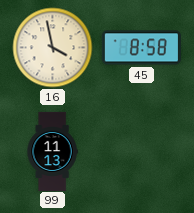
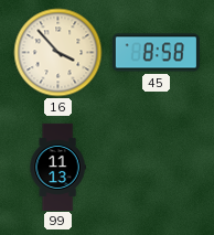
16: 3:58 -> 3:53
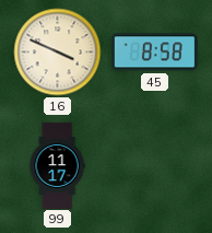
16: 3:53 -> 3:49
99: 11:13 -> 11:17
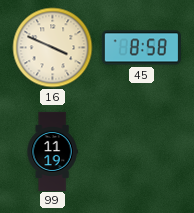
99: 11:17 -> 11:19
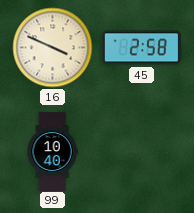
45: 8:58 -> 2:58
99: 11:19 -> 10:40
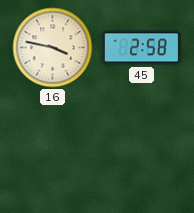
16: 3:49 -> 3:47
99: 10:40 -> none
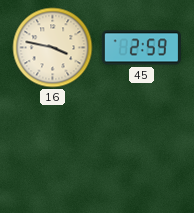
45: 2:58 -> 2:59
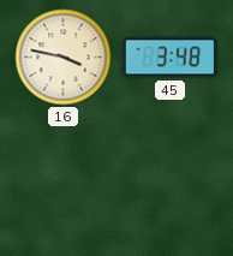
45: 2:59 -> 3:48
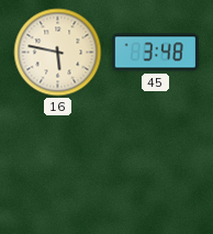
16: 3:47 -> 5:47
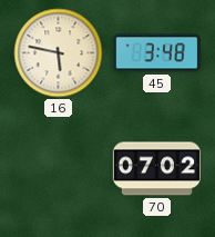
70: none -> 07:02
